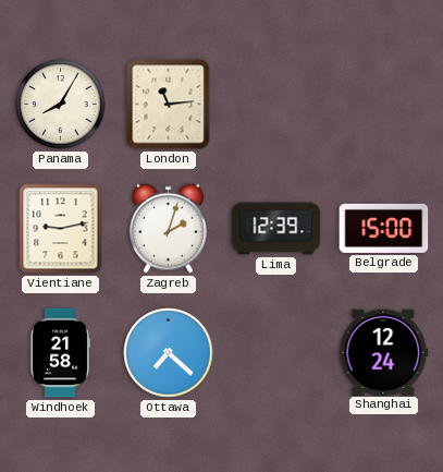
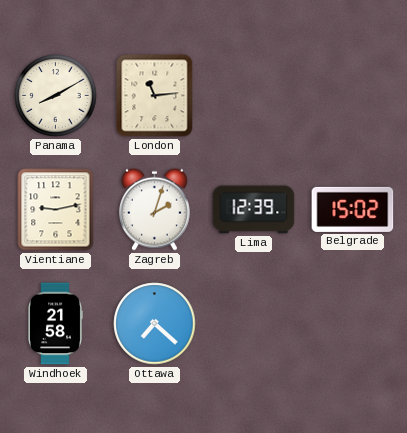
Panama: 8:05 -> 8:10
Belgrade: 15:00 -> 15:02
Shanghai: 12:24 -> none
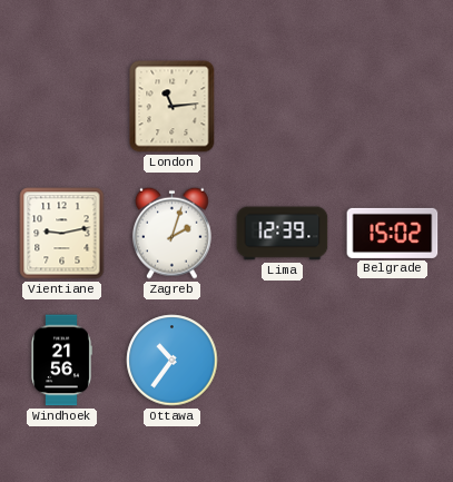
Panama: 8:10 -> none
Windhoek: 21:58 -> 21:56
Ottawa: 7:22 -> 10:36
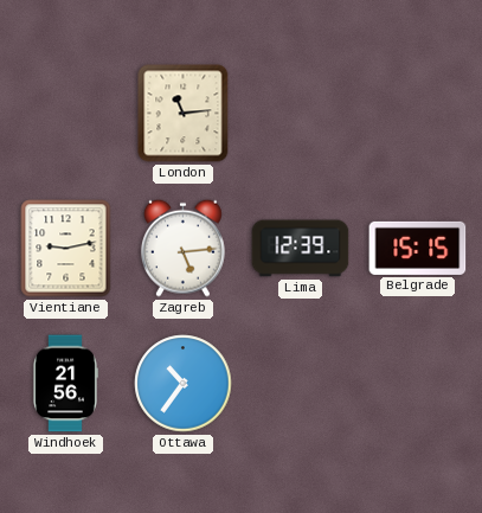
Zagreb: 2:03 -> 5:14
Belgrade: 15:02 -> 15:15
